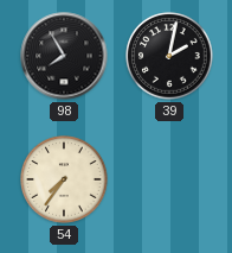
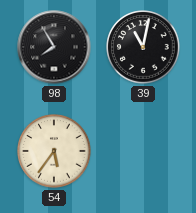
39: 2:02 -> 11:02
54: 7:36 -> 5:36
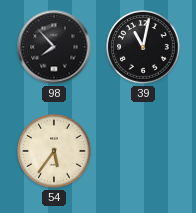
98: 7:55 -> 7:53
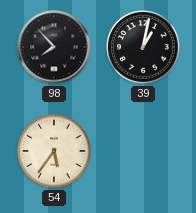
39: 11:02 -> 1:02
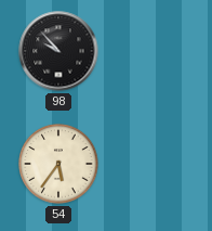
98: 7:53 -> 9:53
39: 1:02 -> none
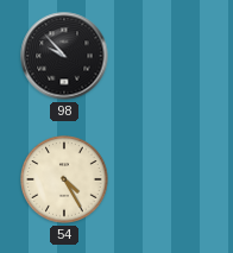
54: 5:36 -> 4:25
